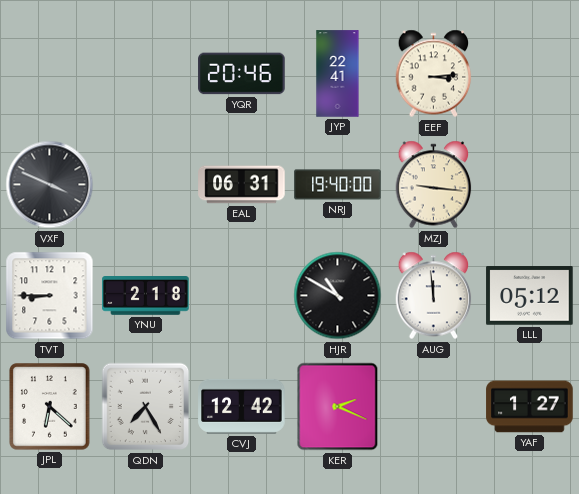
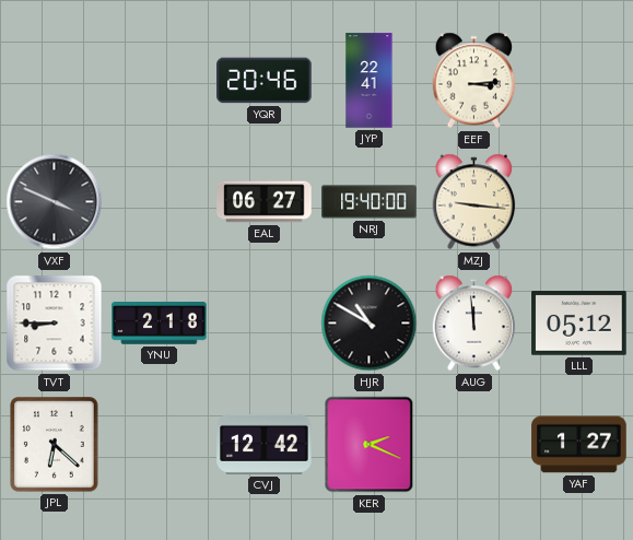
EAL: 06:31 -> 06:27
QDN: 7:25 -> none
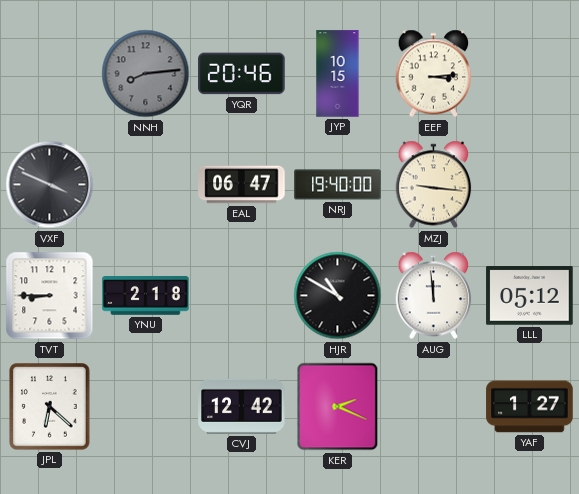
NNH: none -> 8:14
JYP: 22:41 -> 10:15
EAL: 06:27 -> 06:47
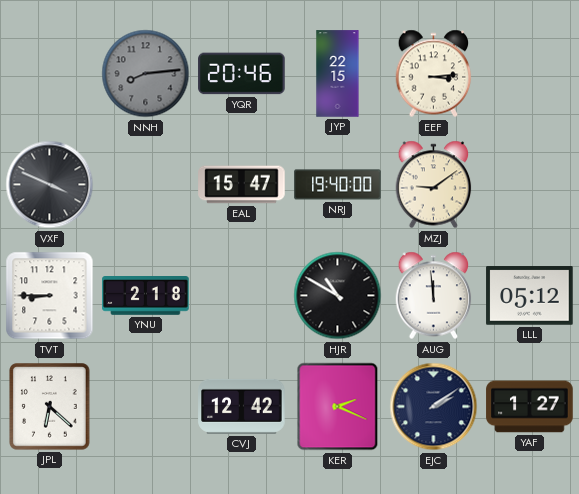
JYP: 10:15 -> 22:15
EAL: 06:47 -> 15:47
MZJ: 9:16 -> 9:09
EJC: none -> 2:09
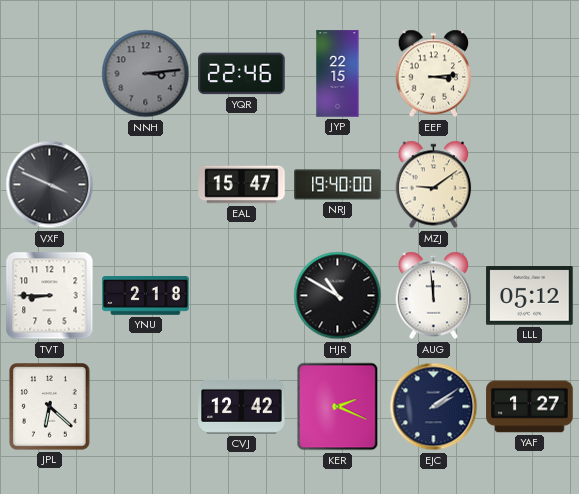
NNH: 8:14 -> 3:14
YQR: 20:46 -> 22:46
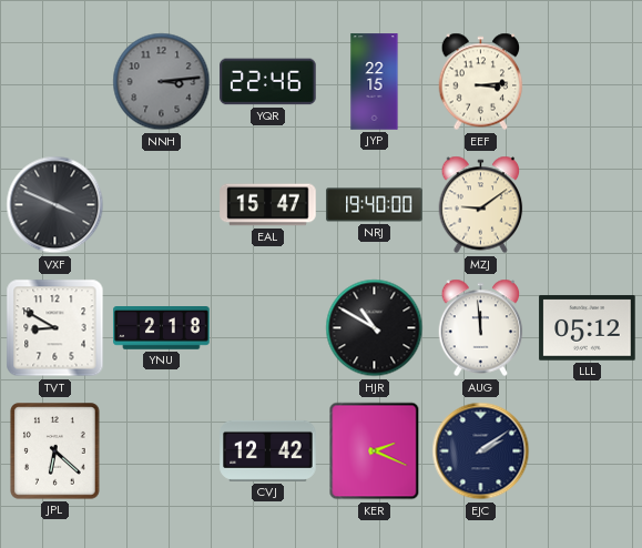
TVT: 8:45 -> 8:50
YAF: 1:27 -> none
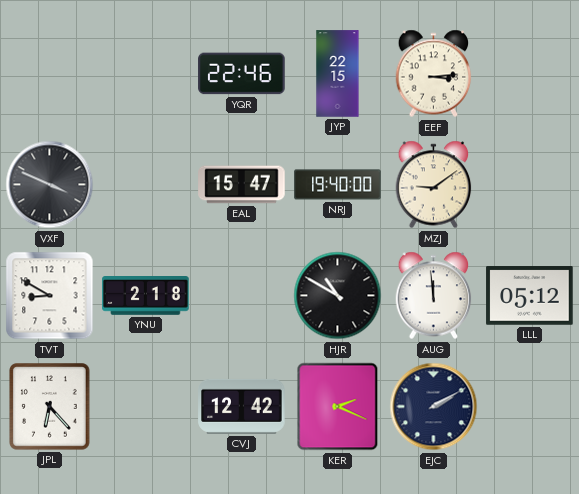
NNH: 3:14 -> none
JPL: 6:22 -> 6:23
EJC: 2:09 -> 2:10
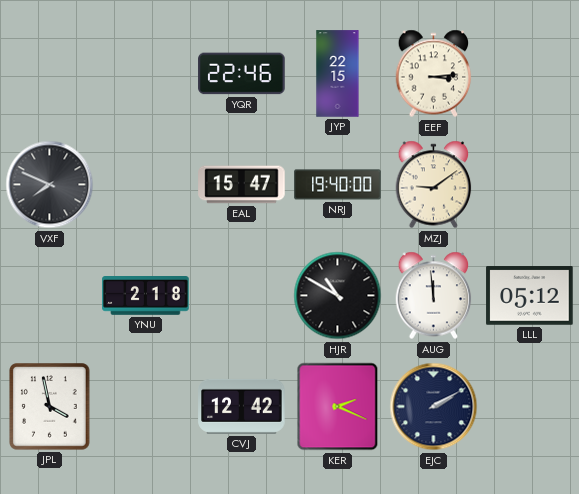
VXF: 3:49 -> 7:49
TVT: 8:50 -> none
JPL: 6:23 -> 3:58
